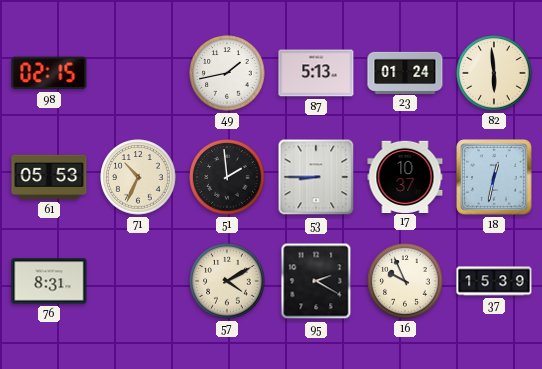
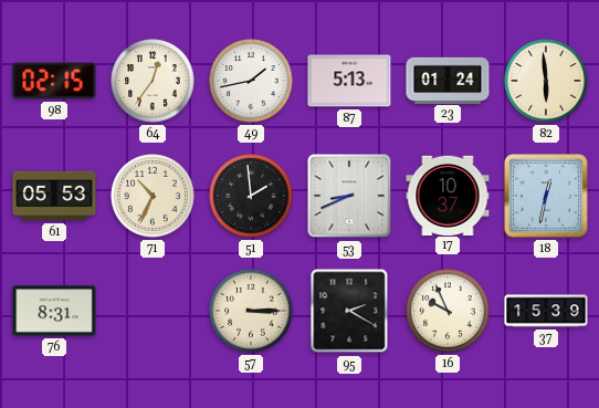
64: none -> 12:36
53: 8:45 -> 8:41
57: 4:10 -> 3:15
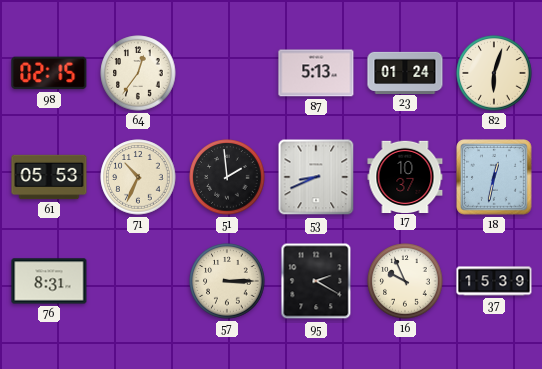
49: 1:43 -> none
82: 5:59 -> 6:03
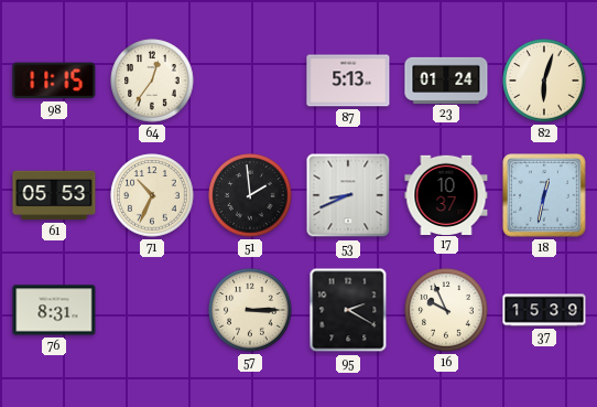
98: 02:15 -> 11:15
